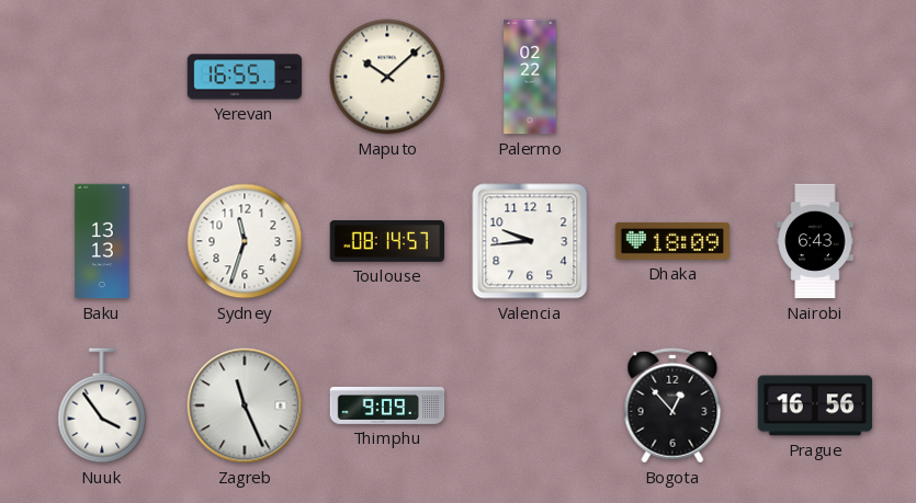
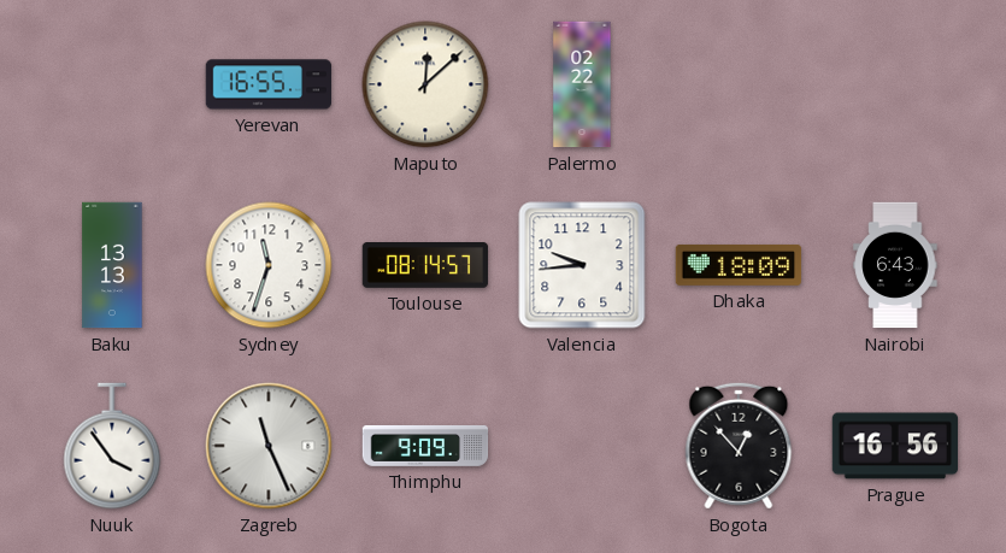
Maputo: 10:08 -> 12:08
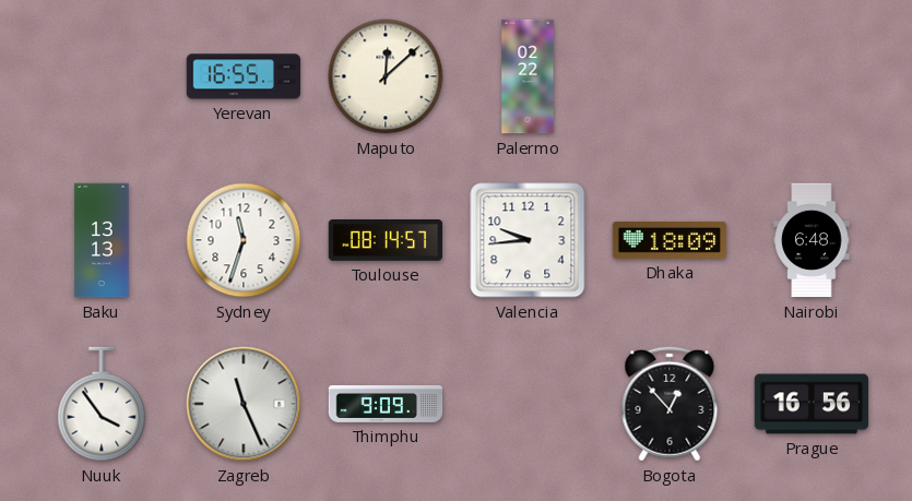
Nairobi: 6:43 -> 6:48
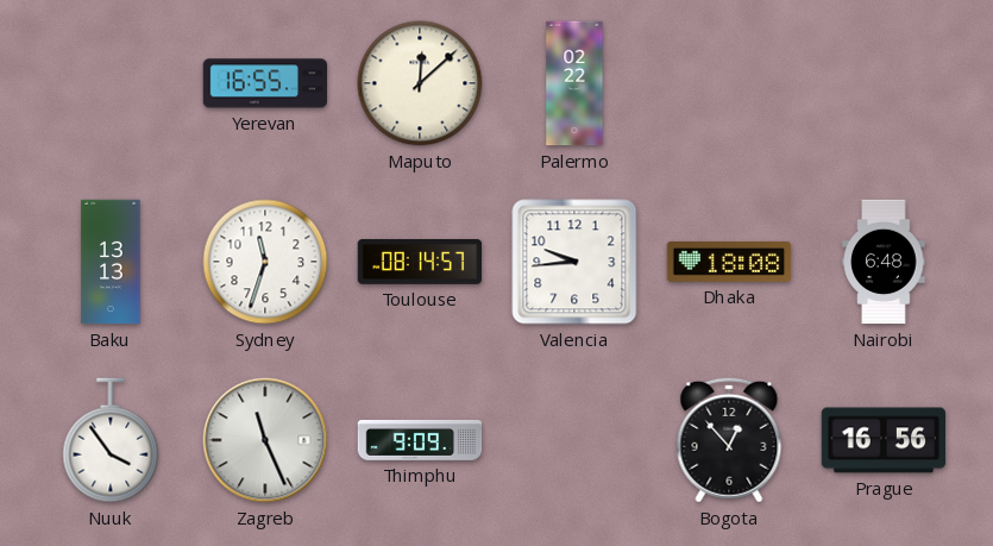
Dhaka: 18:09 -> 18:08
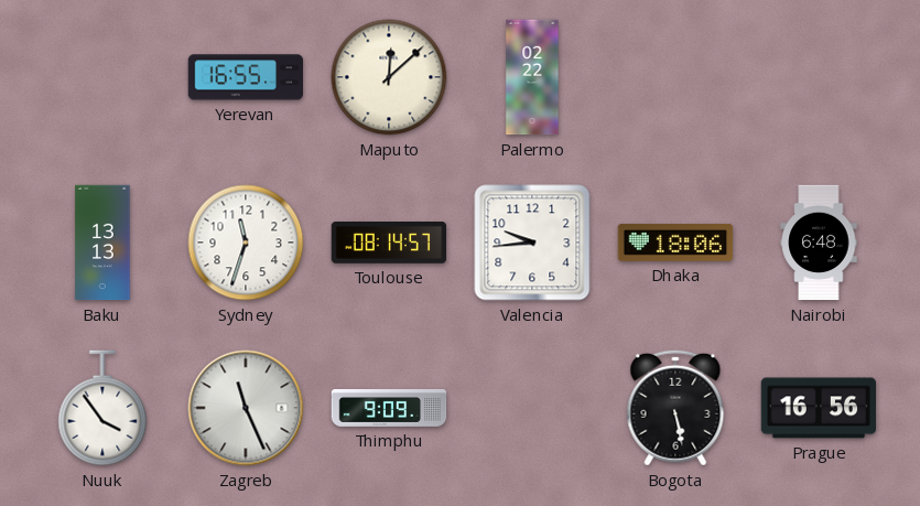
Dhaka: 18:08 -> 18:06
Bogota: 12:53 -> 5:28
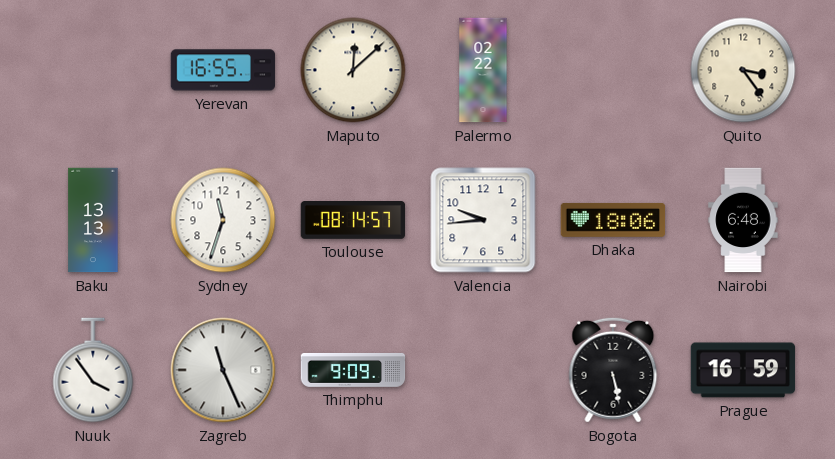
Quito: none -> 3:24
Prague: 16:56 -> 16:59
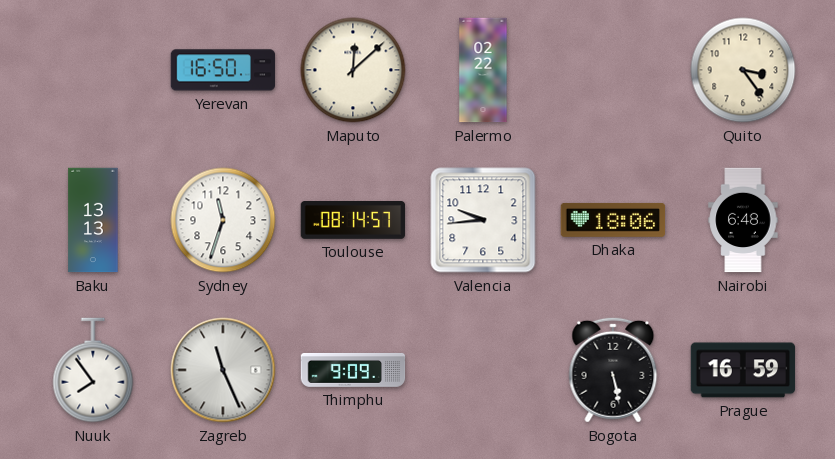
Yerevan: 16:55 -> 16:50
Nuuk: 3:54 -> 7:54
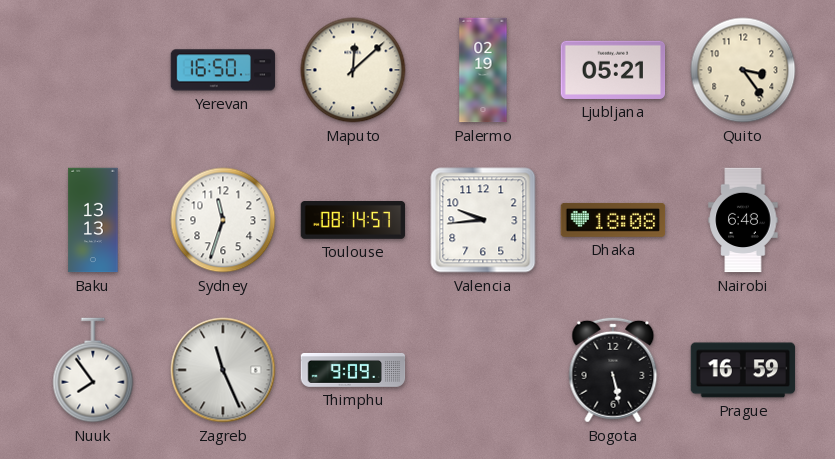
Palermo: 02:22 -> 02:19
Ljubljana: none -> 05:21
Dhaka: 18:06 -> 18:08
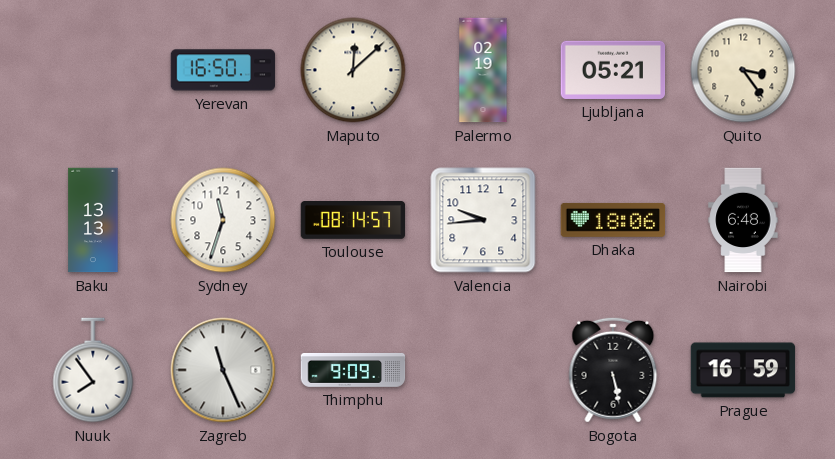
Dhaka: 18:08 -> 18:06
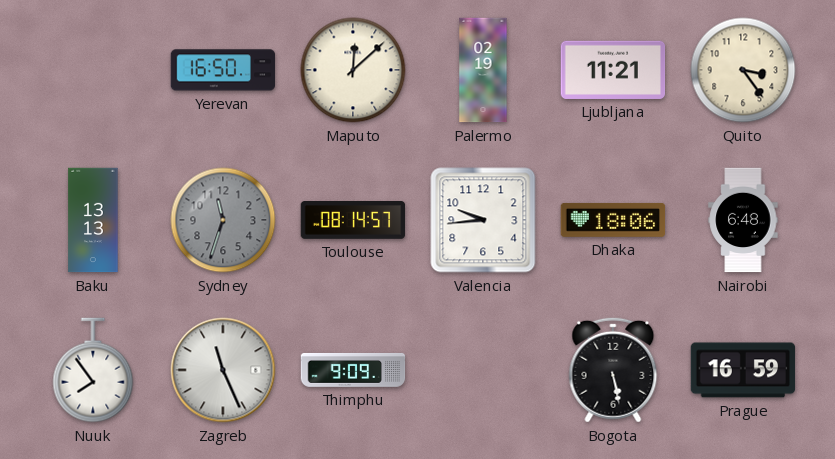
Ljubljana: 05:21 -> 11:21
Sydney dial: white -> grey
